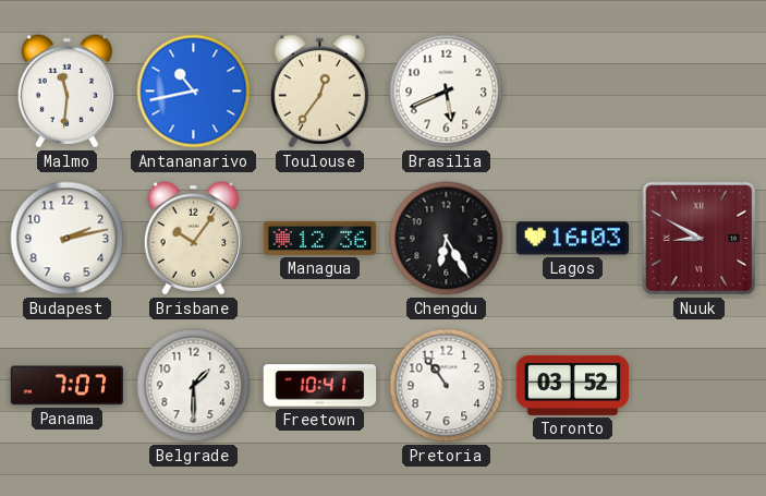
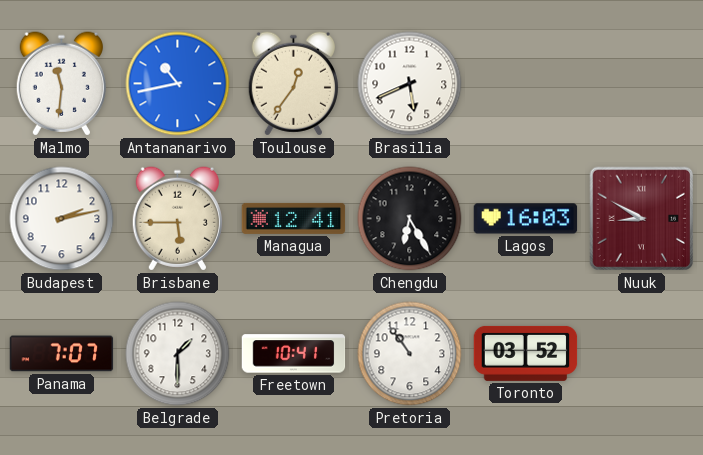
Brisbane: 10:06 -> 5:45
Managua: 12:36 -> 12:41
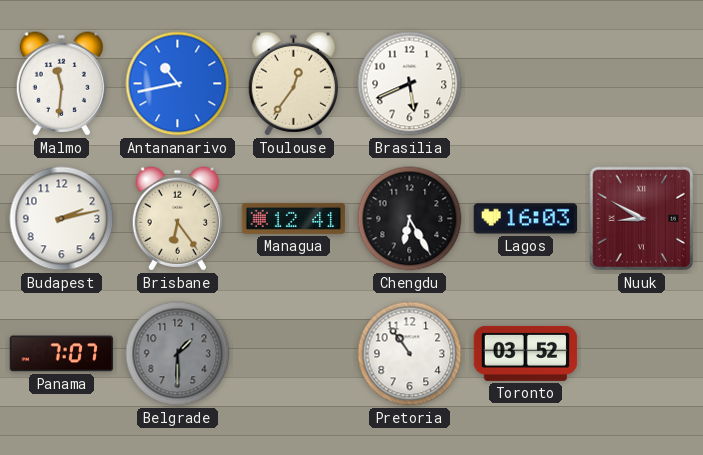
Brisbane: 5:45 -> 6:24
Belgrade dial: white -> grey
Freetown: 10:41 -> none
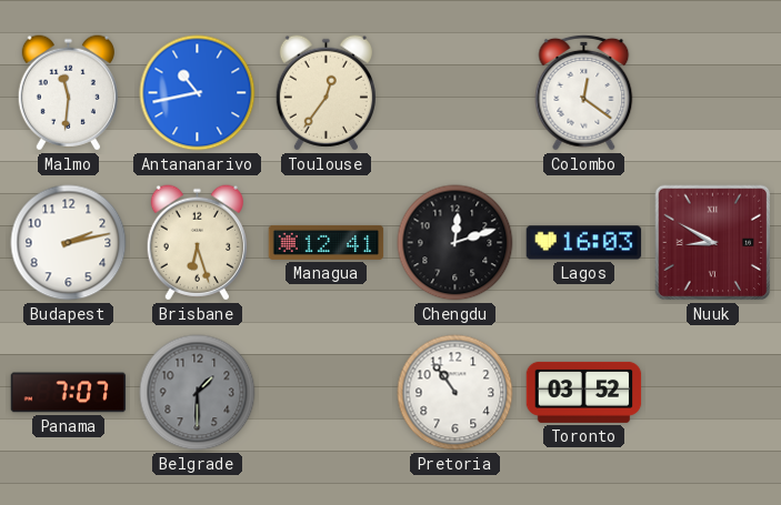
Brasilia: 5:41 -> none
Colombo: none -> 12:21
Brisbane: 6:24 -> 6:27
Chengdu: 6:25 -> 12:12
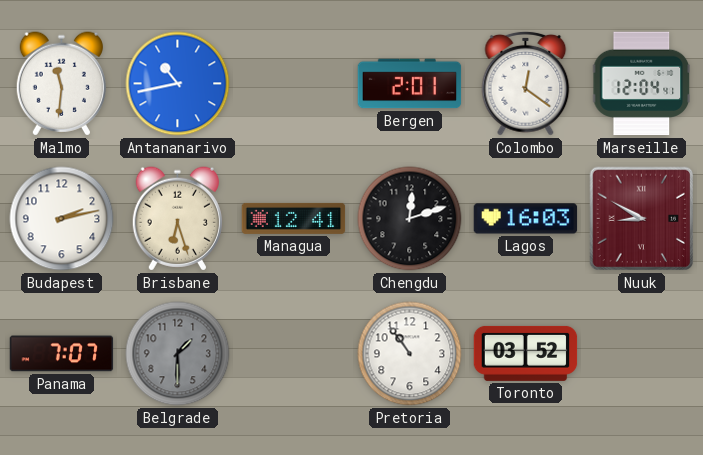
Toulouse: 12:36 -> none
Bergen: none -> 2:01
Marseille: none -> 12:04
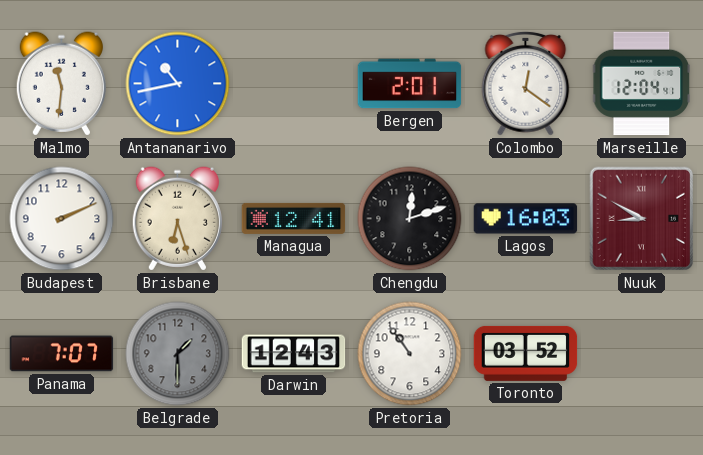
Budapest: 2:13 -> 2:11
Darwin: none -> 12:43
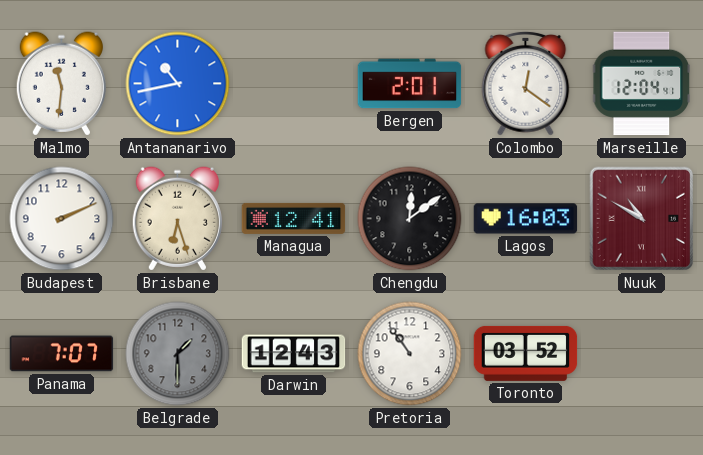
Chengdu: 12:12 -> 12:09
Nuuk: 8:50 -> 10:50
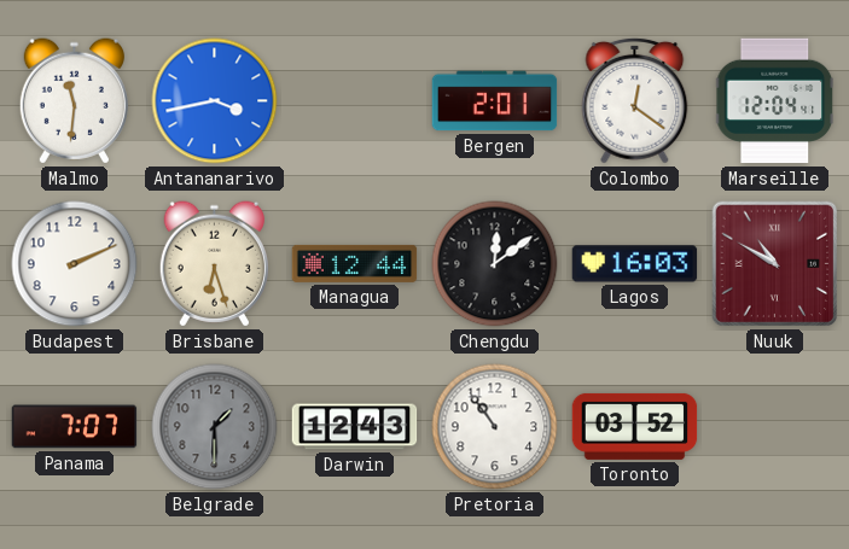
Antananarivo: 10:43 -> 3:43
Managua: 12:41 -> 12:44
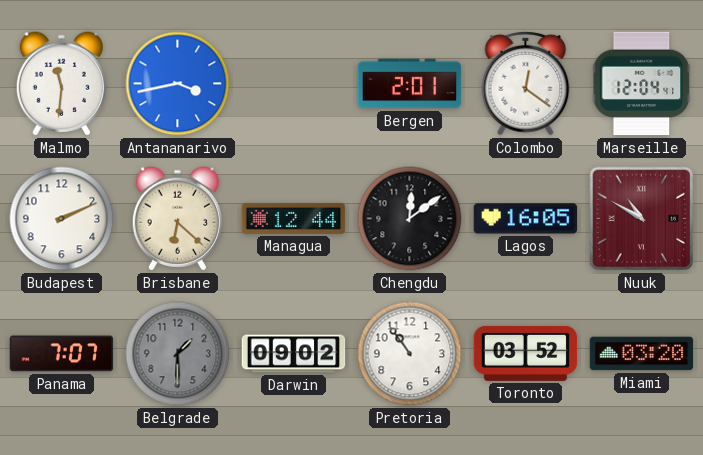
Brisbane: 6:27 -> 6:22
Lagos: 16:03 -> 16:05
Darwin: 12:43 -> 09:02
Miami: none -> 03:20
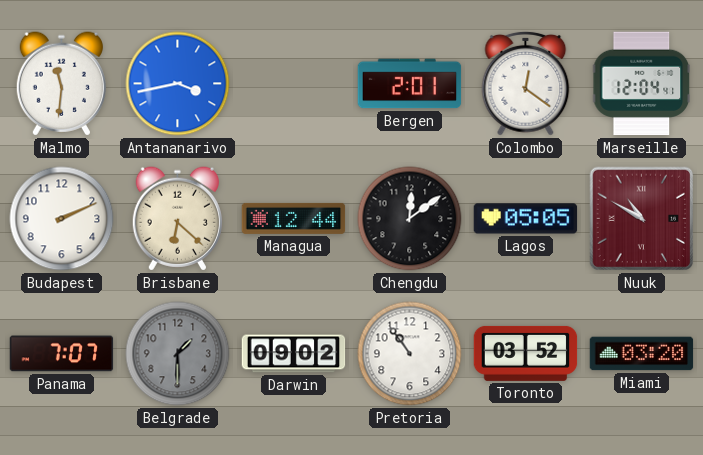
Lagos: 16:05 -> 05:05
